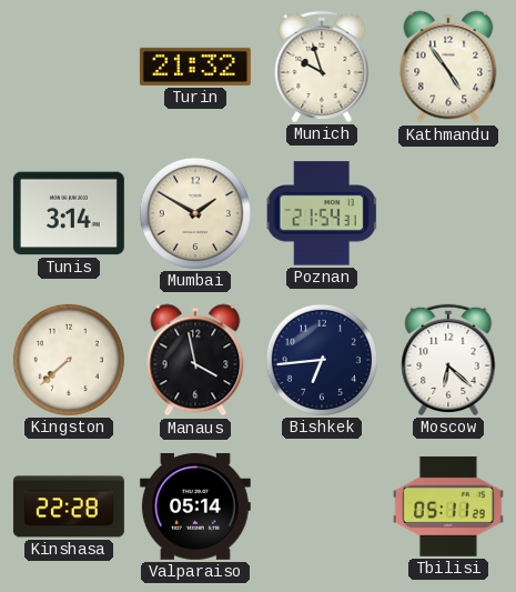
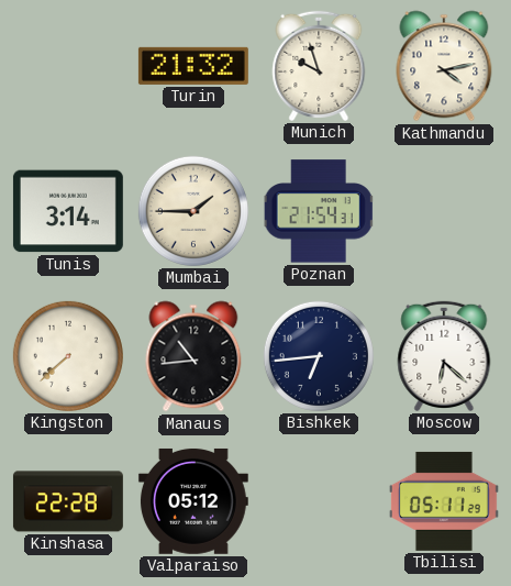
Kathmandu: 4:54 -> 4:13
Mumbai: 1:50 -> 1:45
Manaus: 3:58 -> 10:44
Valparaiso: 05:14 -> 05:12
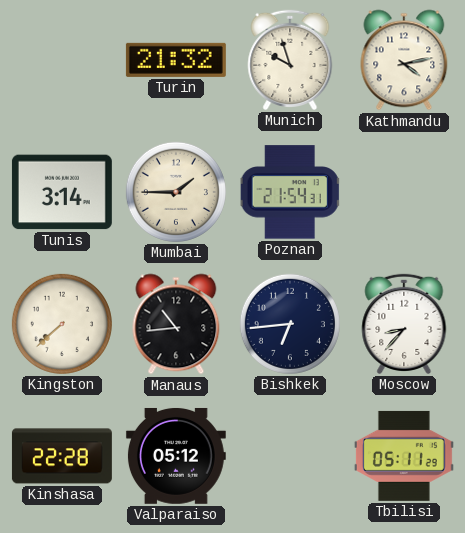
Moscow: 6:22 -> 8:37
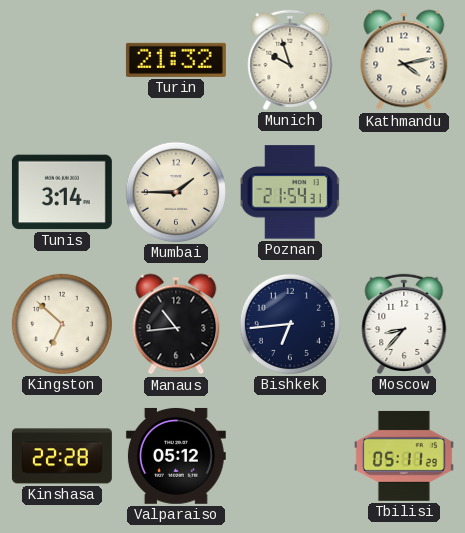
Kingston: 7:38 -> 6:52
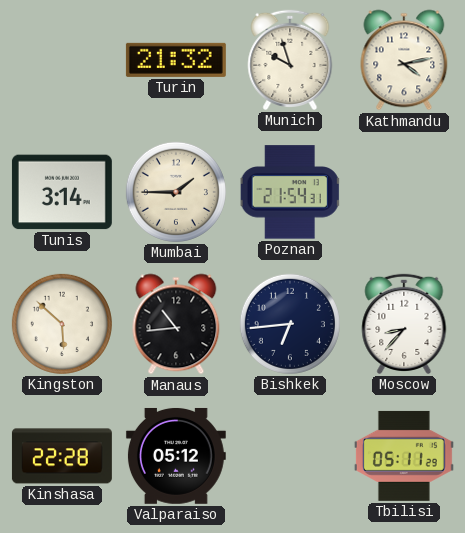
Kingston: 6:52 -> 5:52
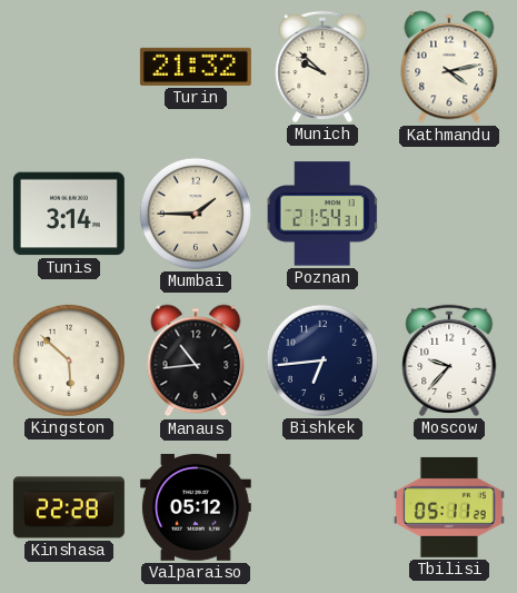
Munich: 9:57 -> 9:52
Moscow: 8:37 -> 9:37
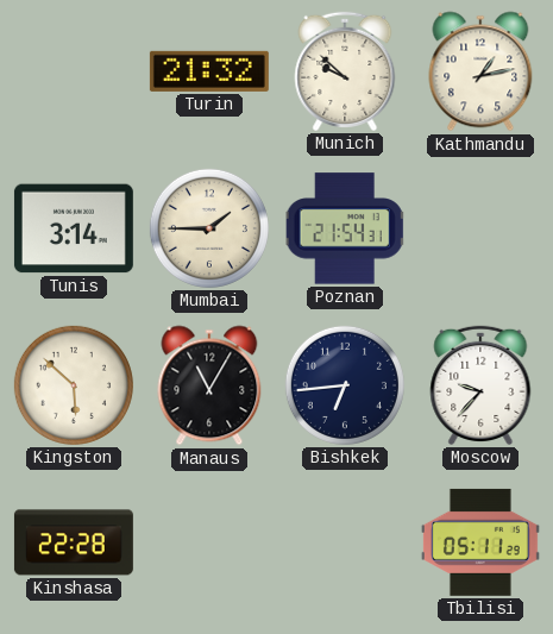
Kathmandu: 4:13 -> 1:13
Manaus: 10:44 -> 11:05
Valparaiso: 05:12 -> none
